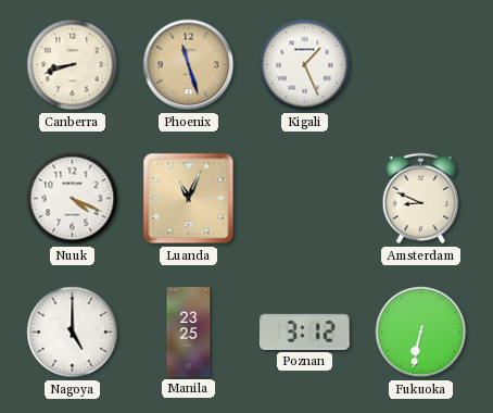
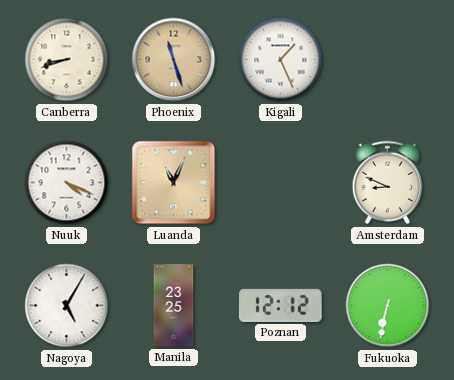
Nagoya: 5:00 -> 5:05
Poznan: 3:12 -> 12:12
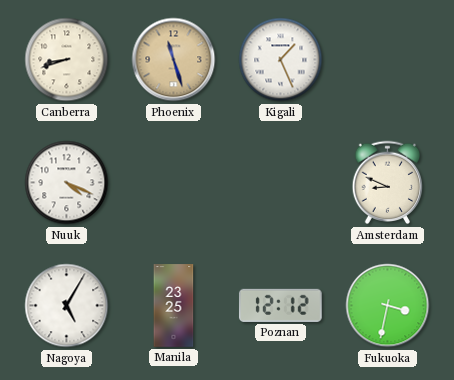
Luanda: 11:04 -> none
Fukuoka: 6:32 -> 3:32
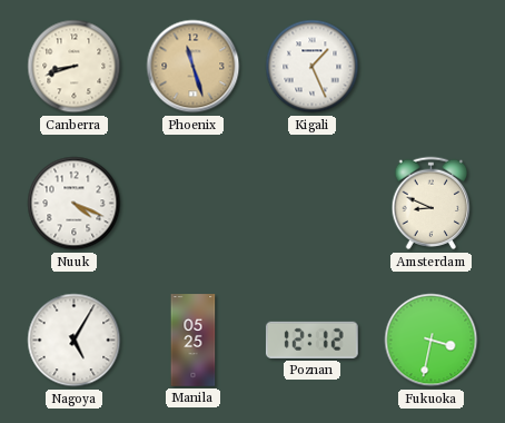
Manila: 23:25 -> 05:25
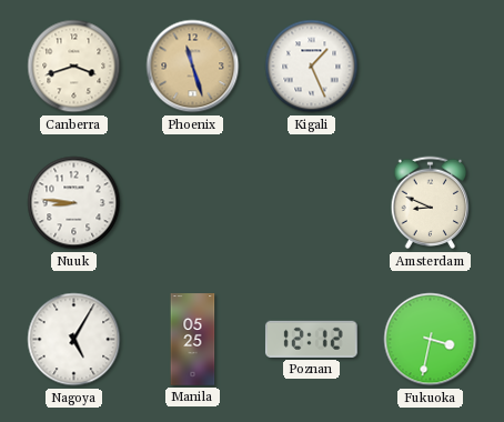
Canberra: 8:42 -> 3:42
Nuuk: 4:19 -> 8:46
